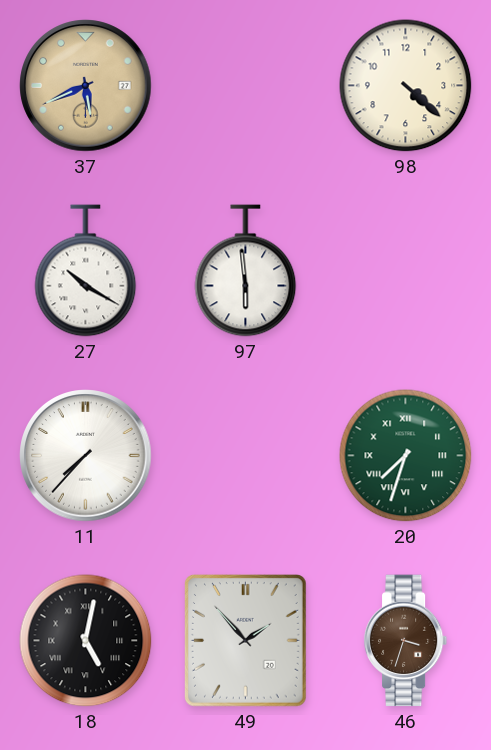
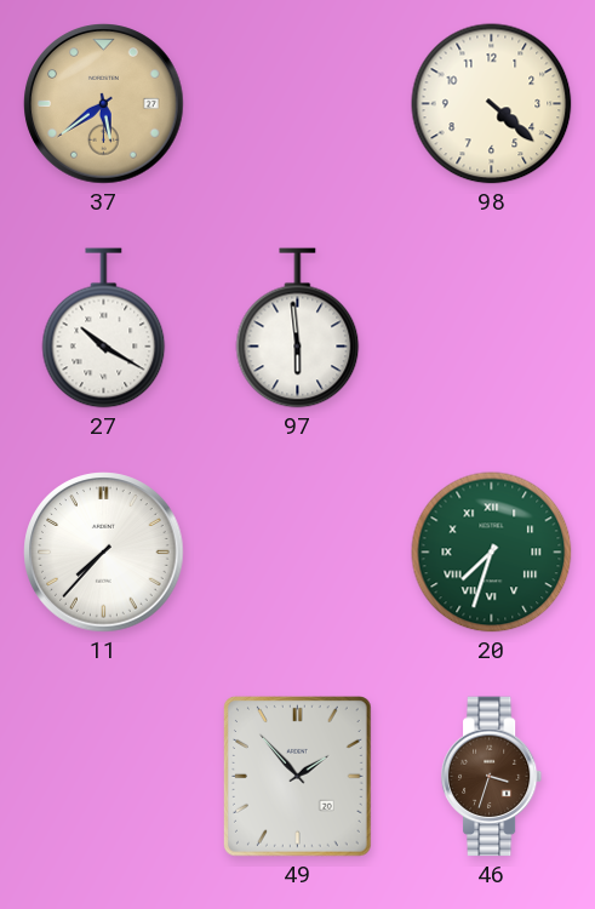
37: 5:41 -> 5:39
18: 5:02 -> none
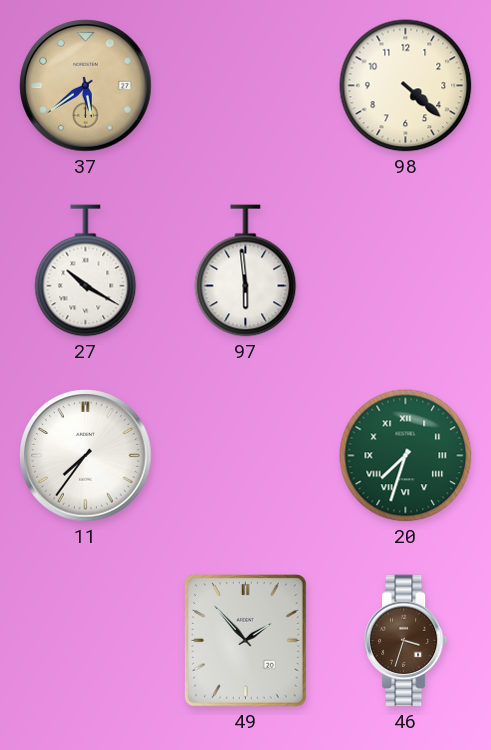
11: 7:37 -> 7:36
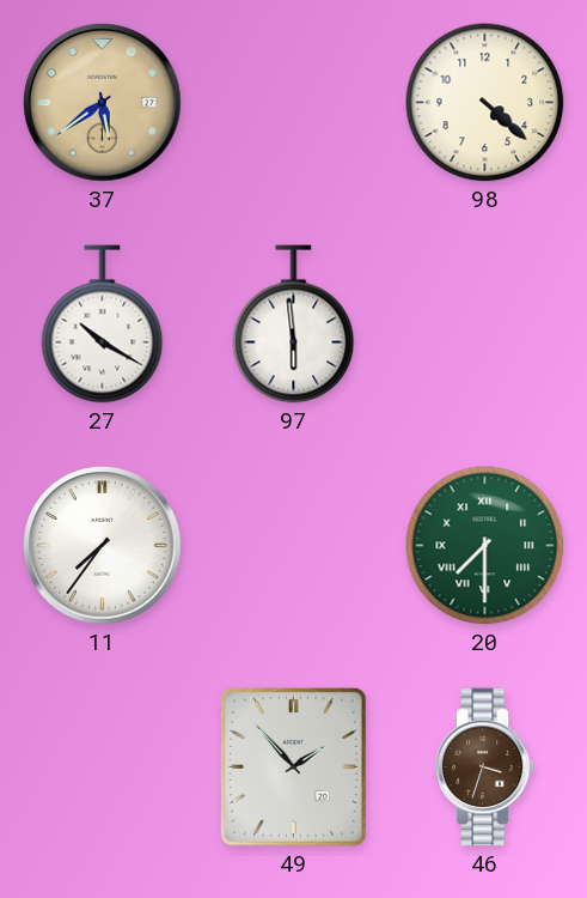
20: 7:33 -> 7:30
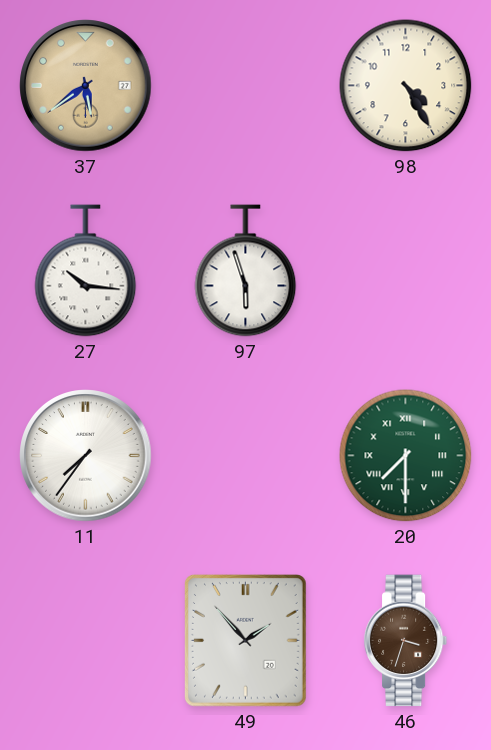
98: 4:22 -> 4:25
27: 10:20 -> 10:16
97: 5:59 -> 5:57
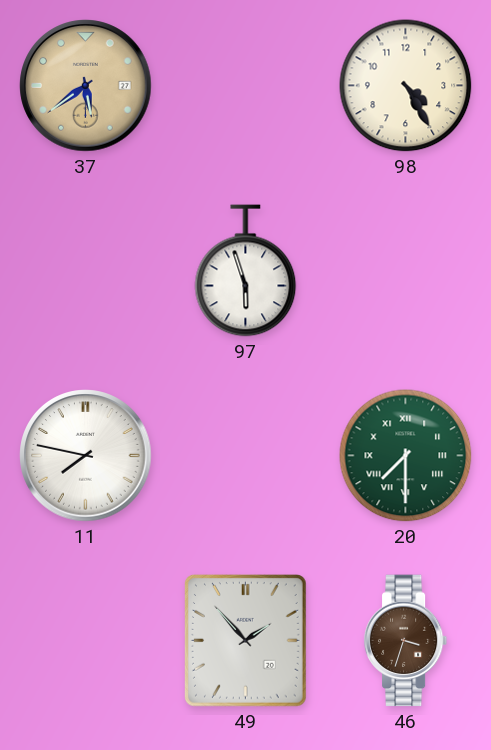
27: 10:16 -> none
11: 7:36 -> 7:47
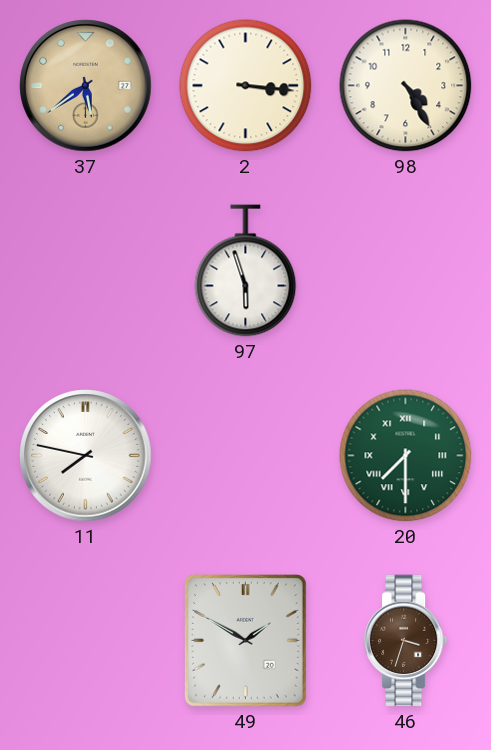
2: none -> 3:16
49: 1:53 -> 1:50
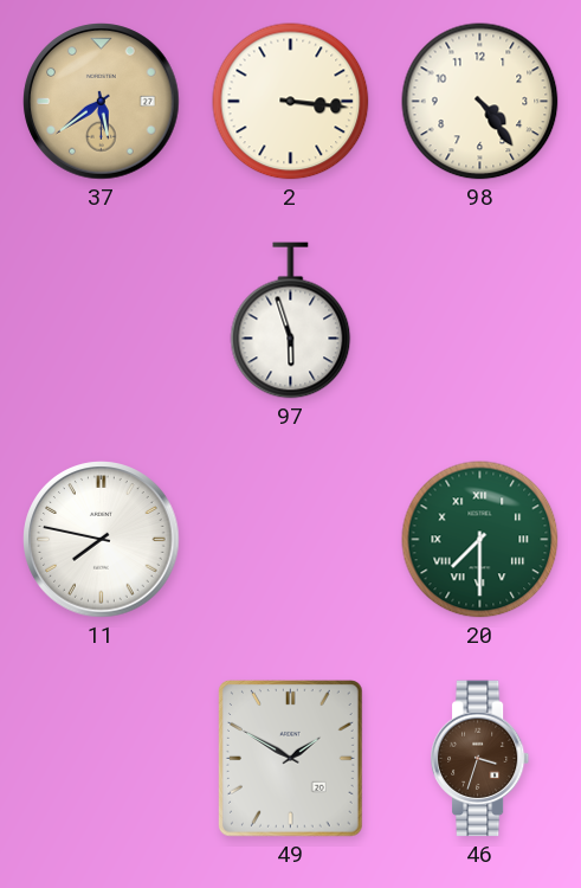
98: 4:25 -> 4:24
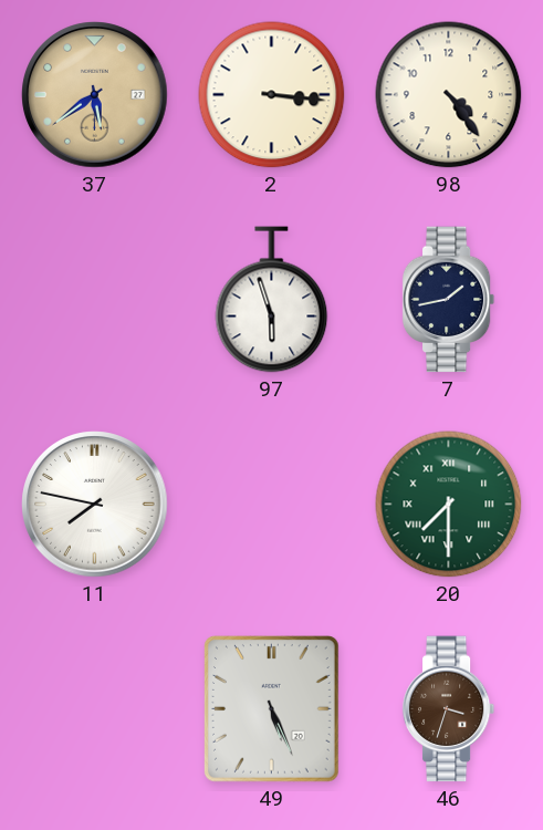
7: none -> 1:43
49: 1:50 -> 5:26
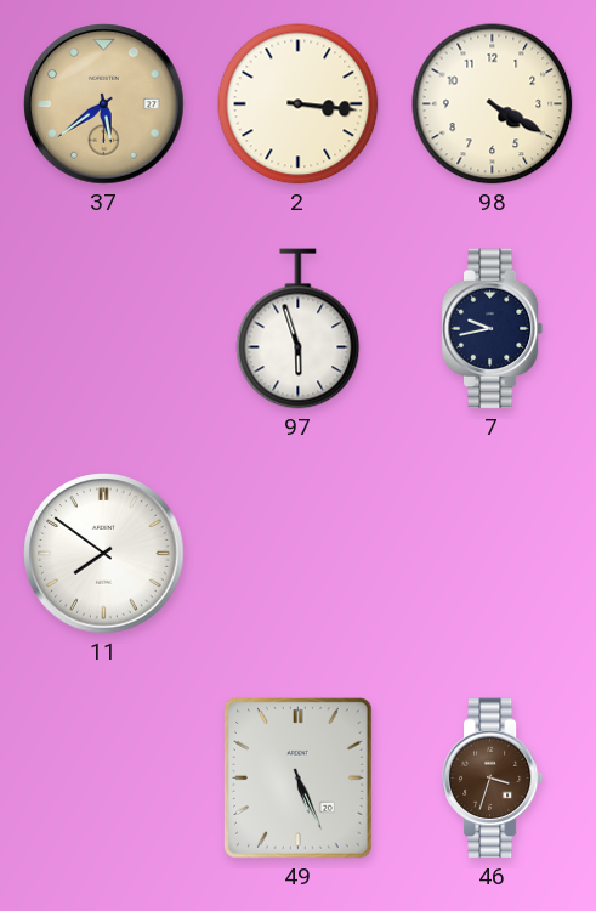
98: 4:24 -> 4:20
7: 1:43 -> 9:43
11: 7:47 -> 7:51
20: 7:30 -> none
